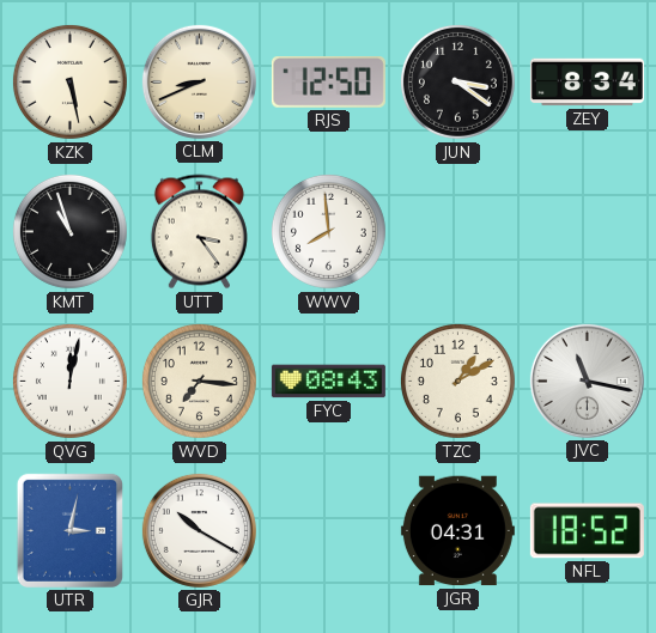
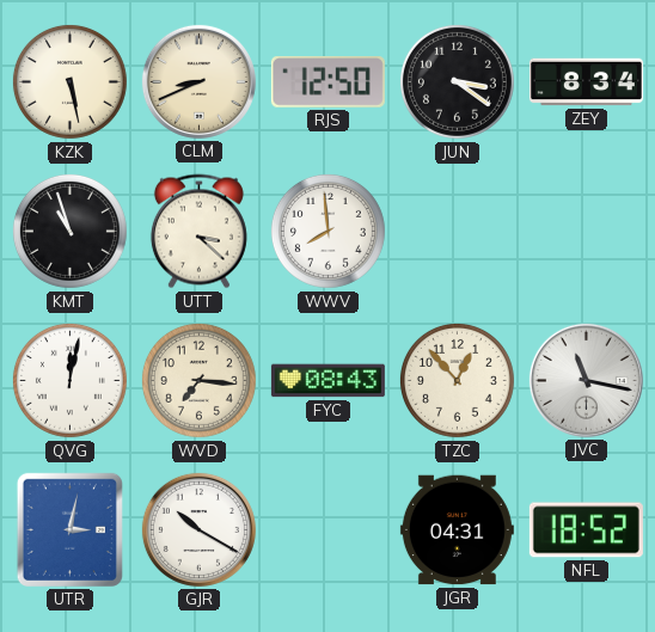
UTT: 3:24 -> 3:22
TZC: 1:10 -> 12:53
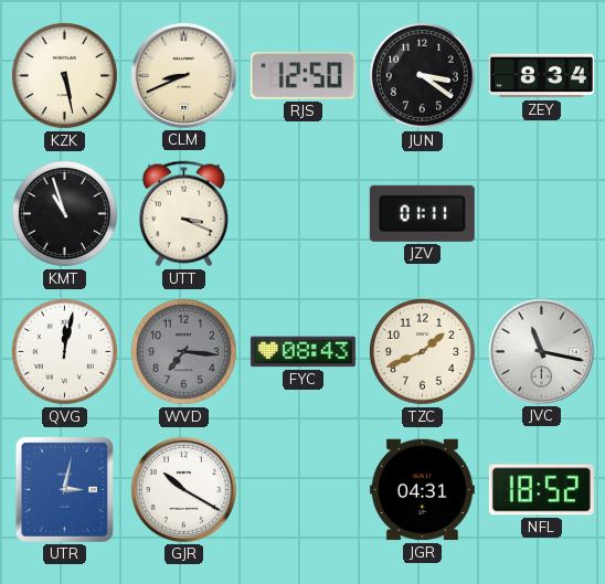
UTT: 3:22 -> 3:19
WWV: 7:59 -> none
JZV: none -> 01:11
WVD dial: cream -> grey
TZC: 12:53 -> 1:41
